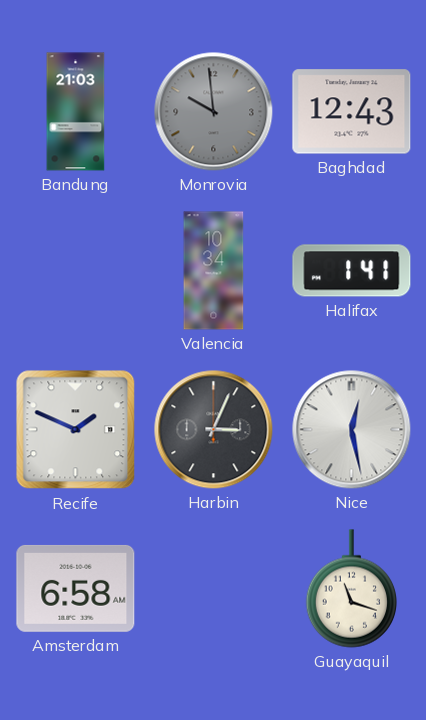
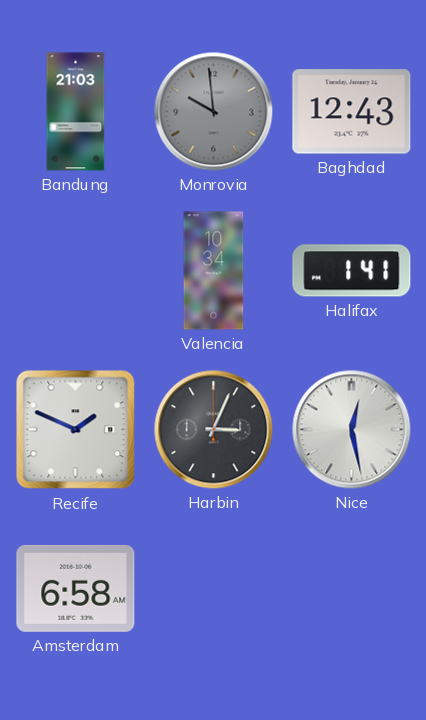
Guayaquil: 11:18 -> none
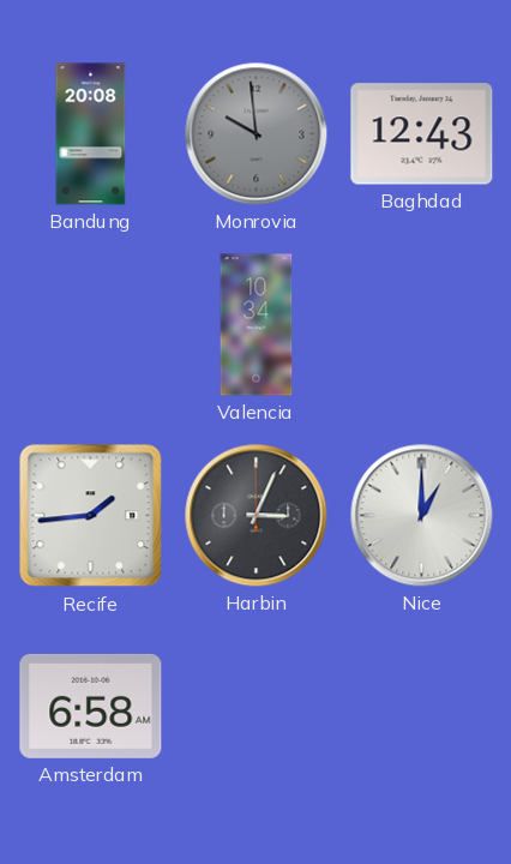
Bandung: 21:03 -> 20:08
Halifax: 1:41 -> none
Recife: 1:49 -> 1:44
Nice: 12:28 -> 1:00
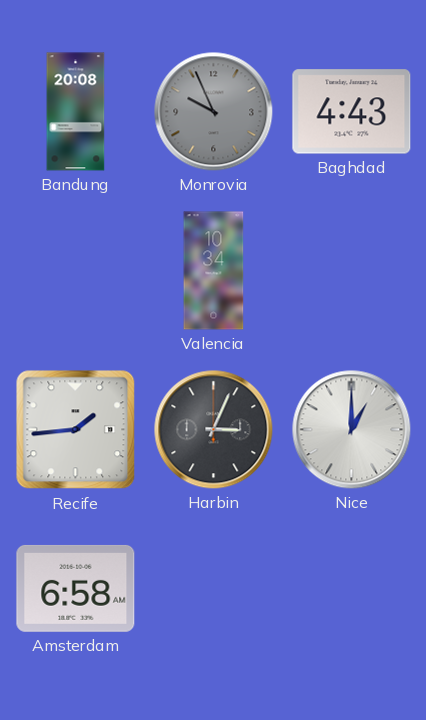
Monrovia: 9:59 -> 9:56
Baghdad: 12:43 -> 4:43
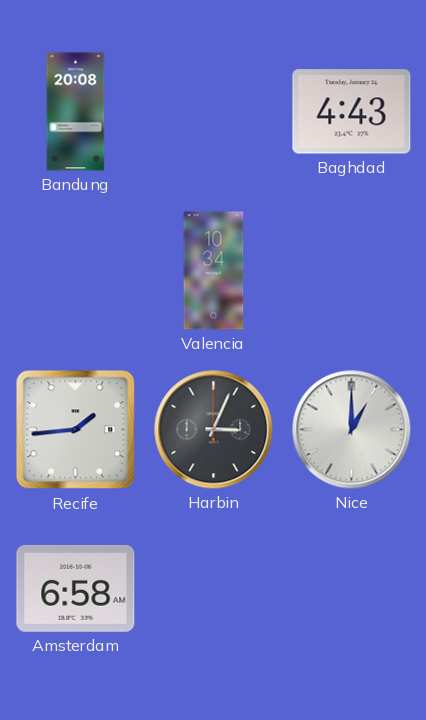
Monrovia: 9:56 -> none
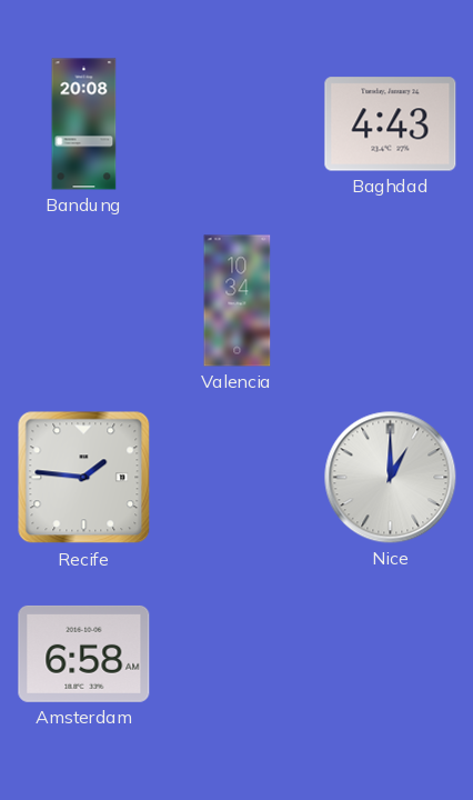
Recife: 1:44 -> 1:46
Harbin: 3:04 -> none
